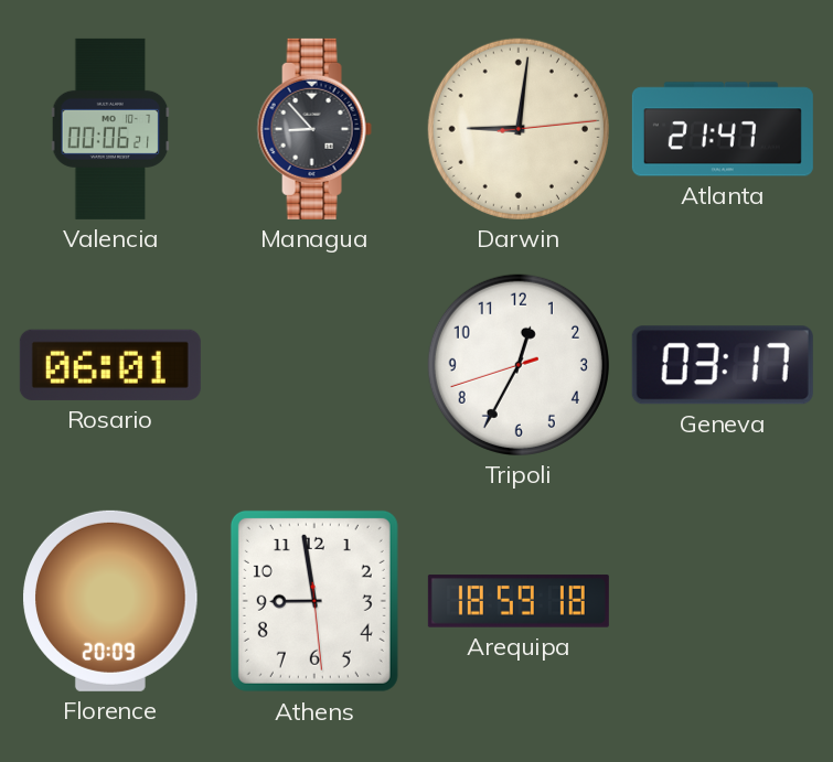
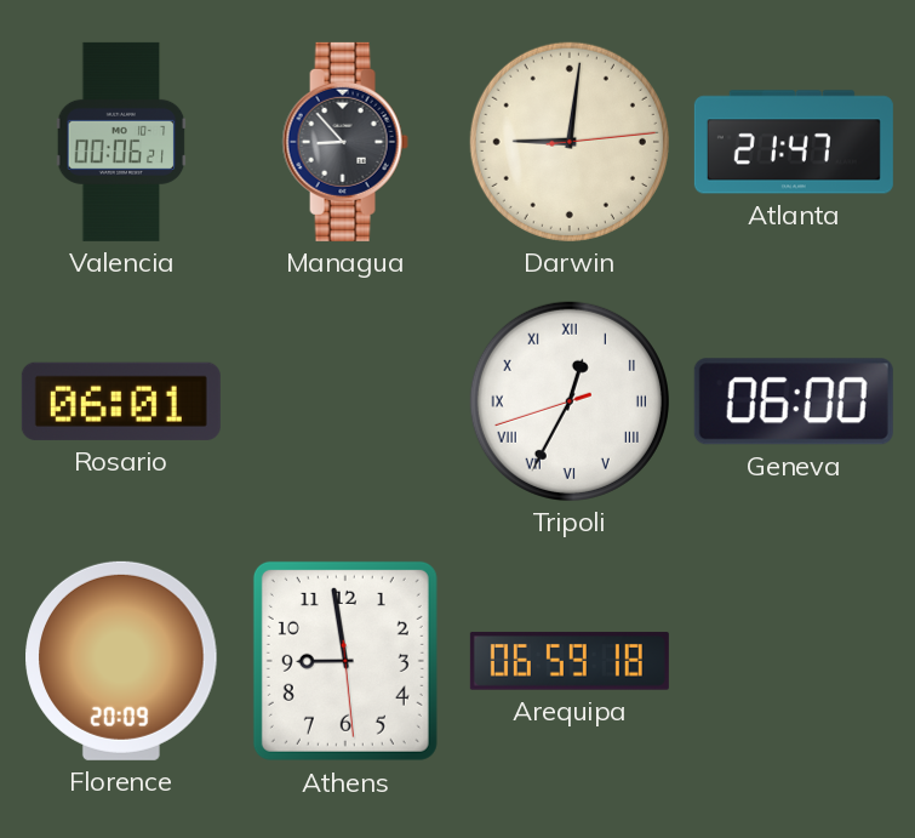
Tripoli numerals: Arabic -> Roman
Geneva: 03:17 -> 06:00
Arequipa: 18:59 -> 06:59
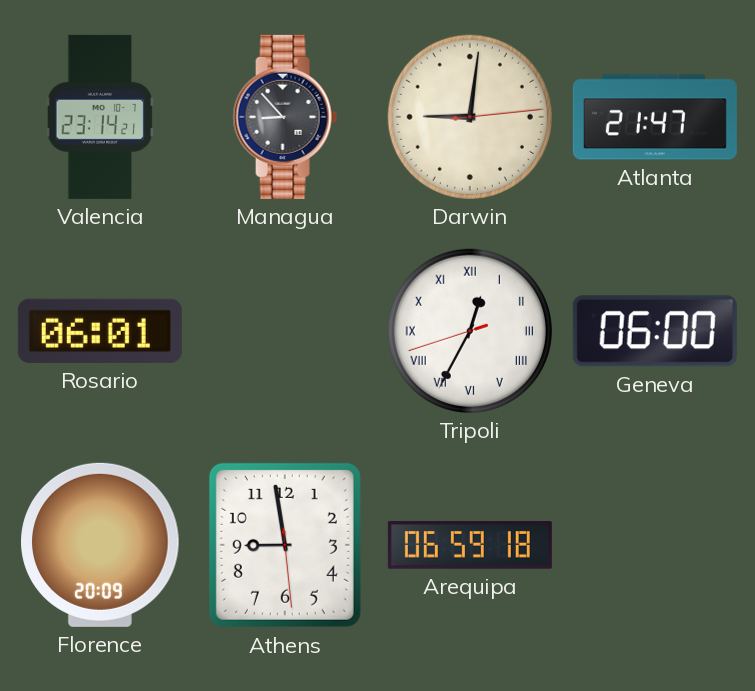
Valencia: 00:06 -> 23:14
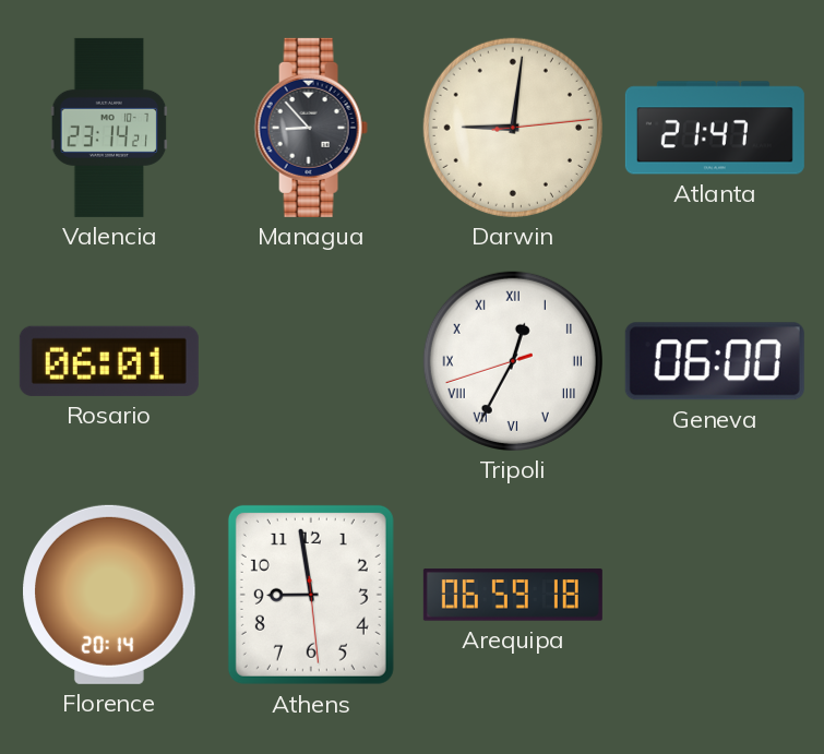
Florence: 20:09 -> 20:14
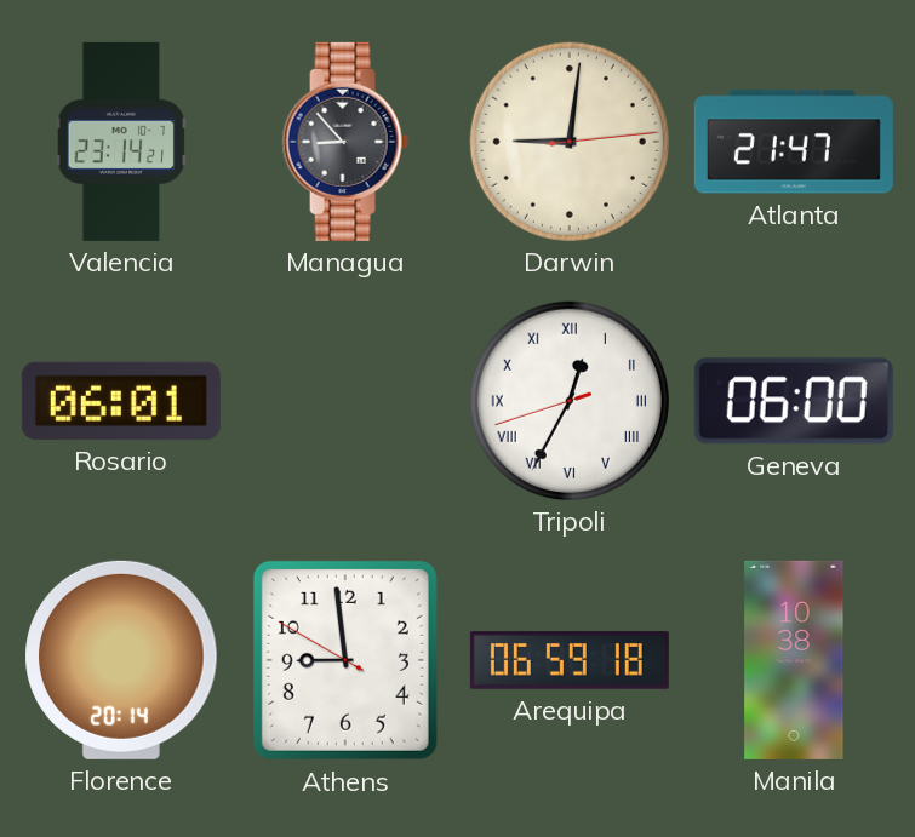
Athens: 8:58:29 -> 8:58:50
Manila: none -> 10:38
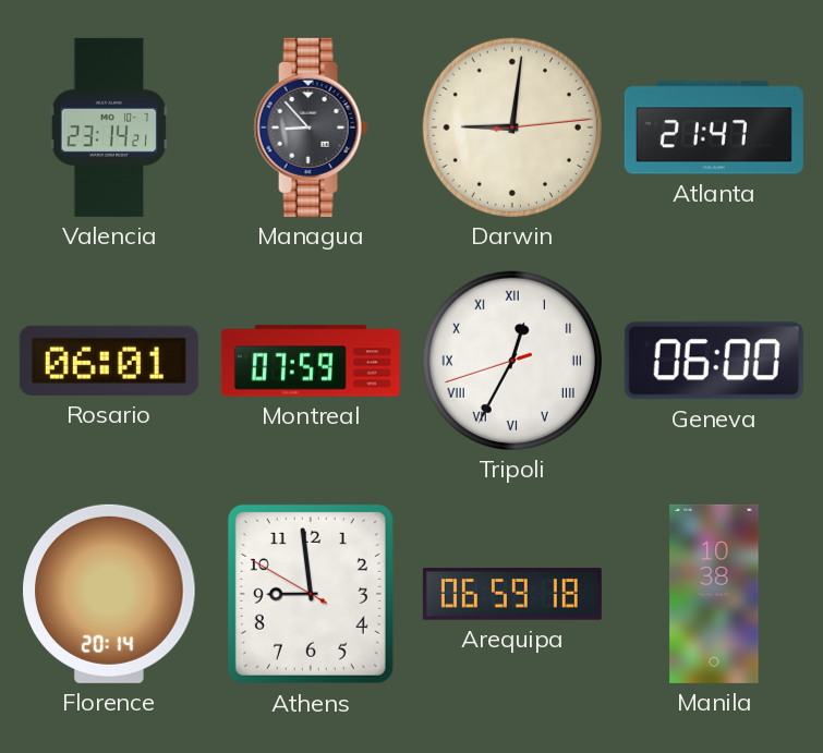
Montreal: none -> 07:59
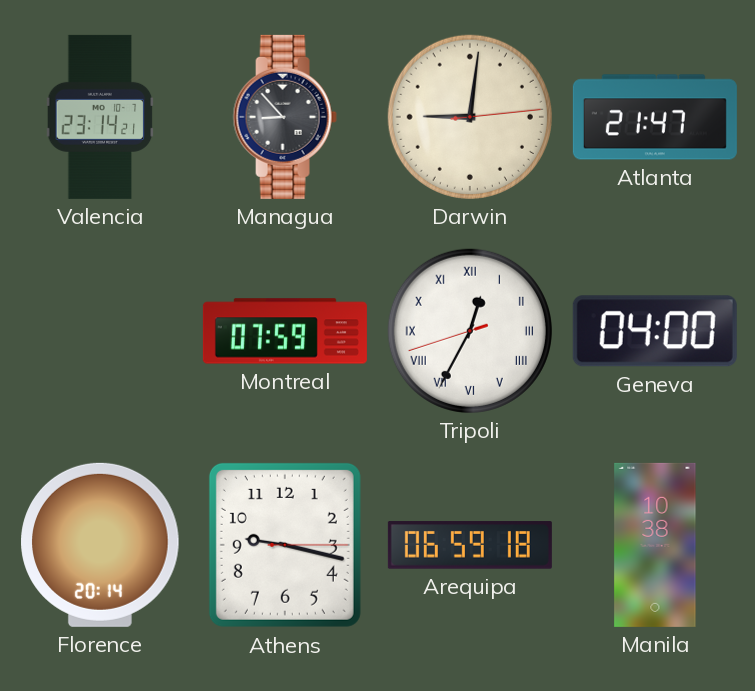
Rosario: 06:01 -> none
Geneva: 06:00 -> 04:00
Athens: 8:58 -> 9:17
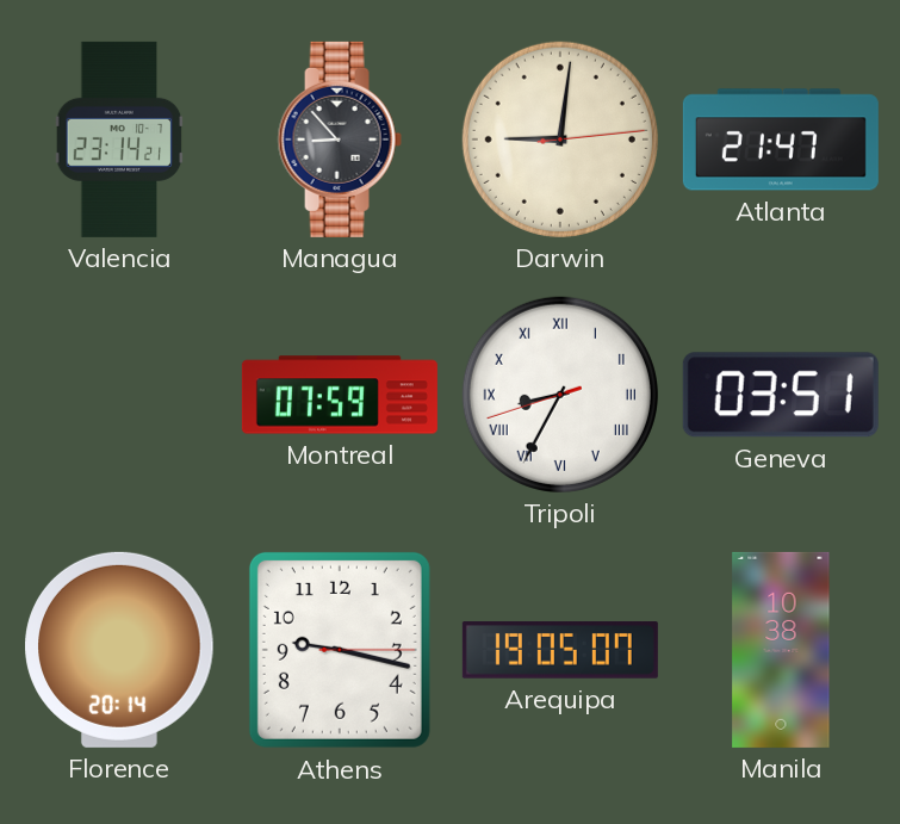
Tripoli: 12:34 -> 8:34
Geneva: 04:00 -> 03:51
Arequipa: 06:59 -> 19:05
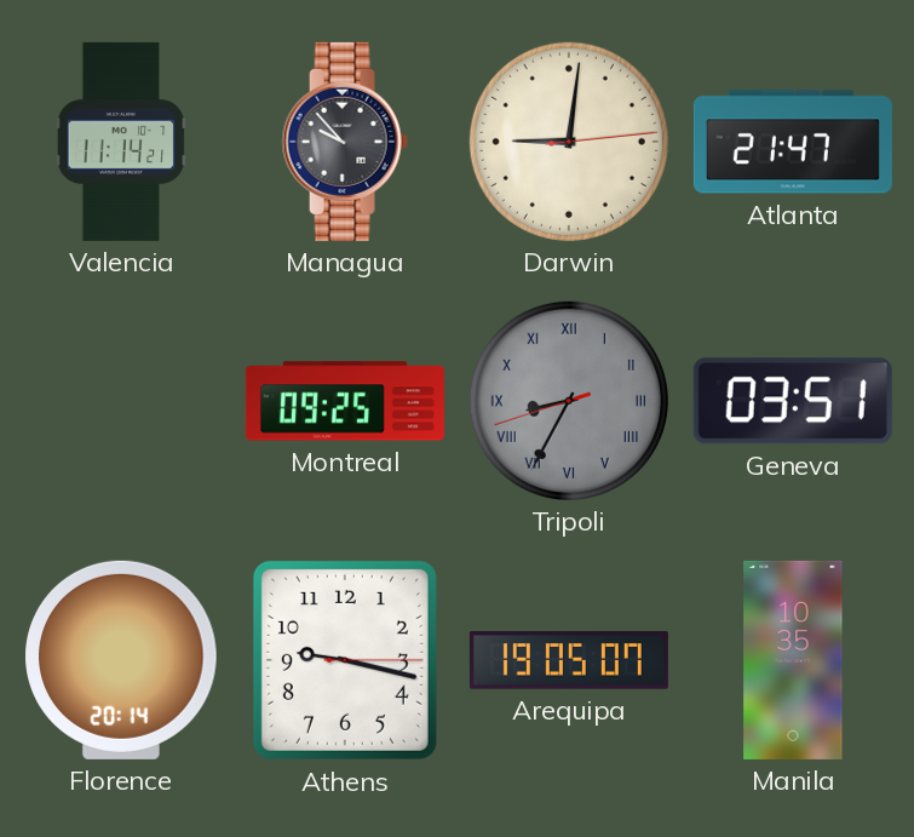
Valencia: 23:14 -> 11:14
Managua: 8:53 -> 9:53
Montreal: 07:59 -> 09:25
Tripoli dial: white -> grey
Manila: 10:38 -> 10:35
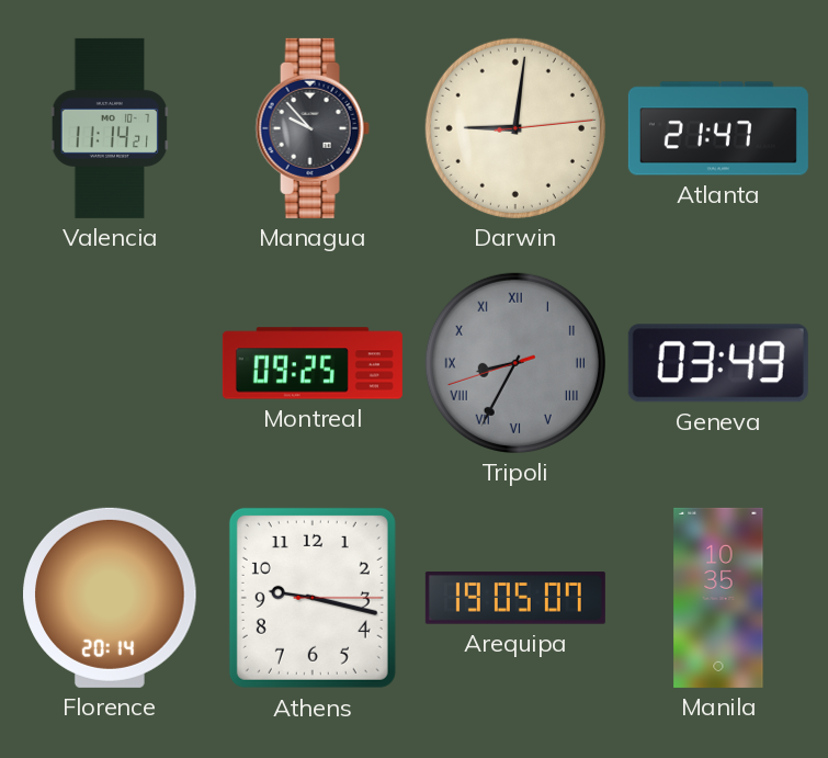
Geneva: 03:51 -> 03:49
